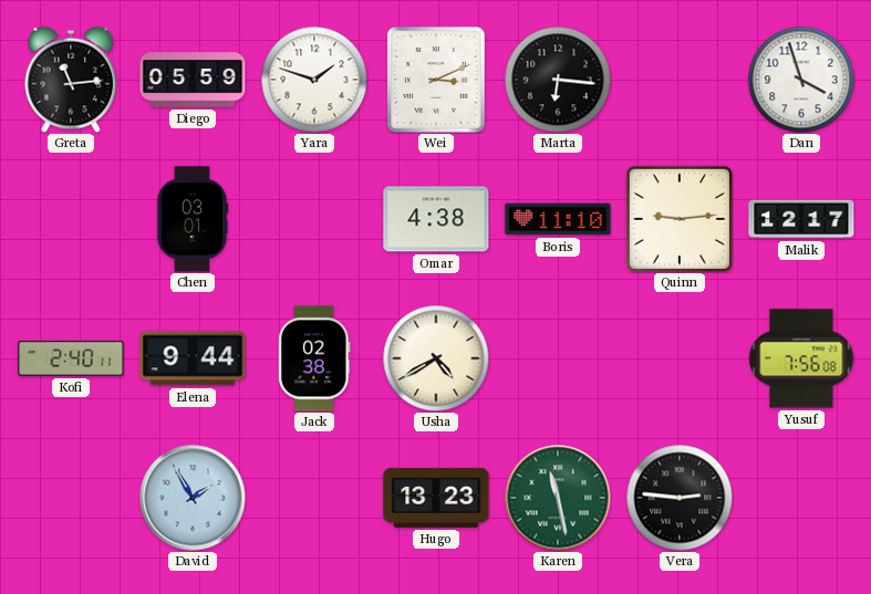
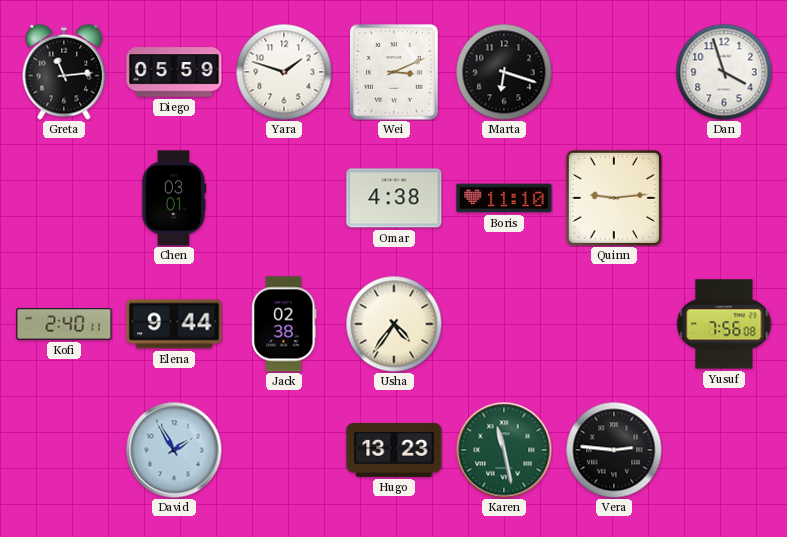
Marta: 6:16 -> 6:18
Malik: 12:17 -> none
Usha: 4:40 -> 4:36
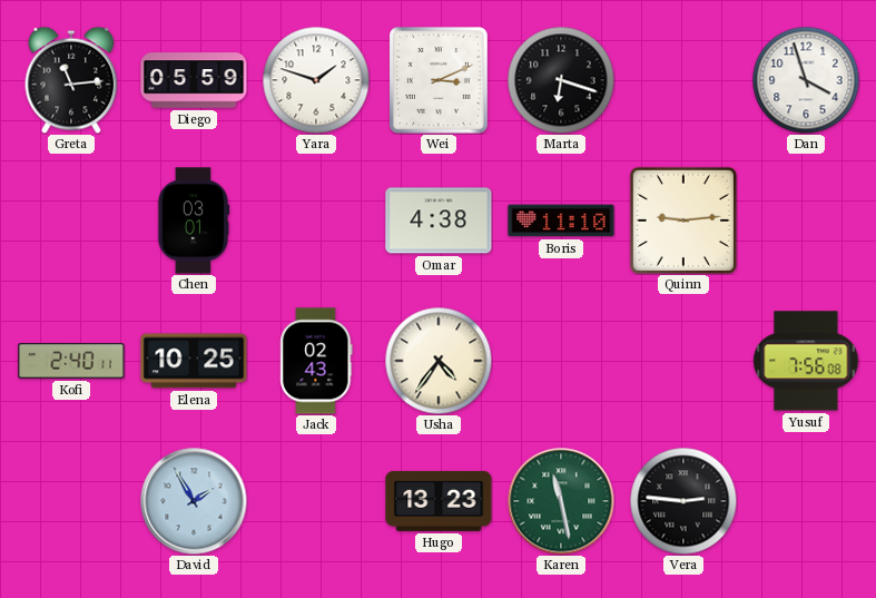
Elena: 9:44 -> 10:25
Jack: 02:38 -> 02:43
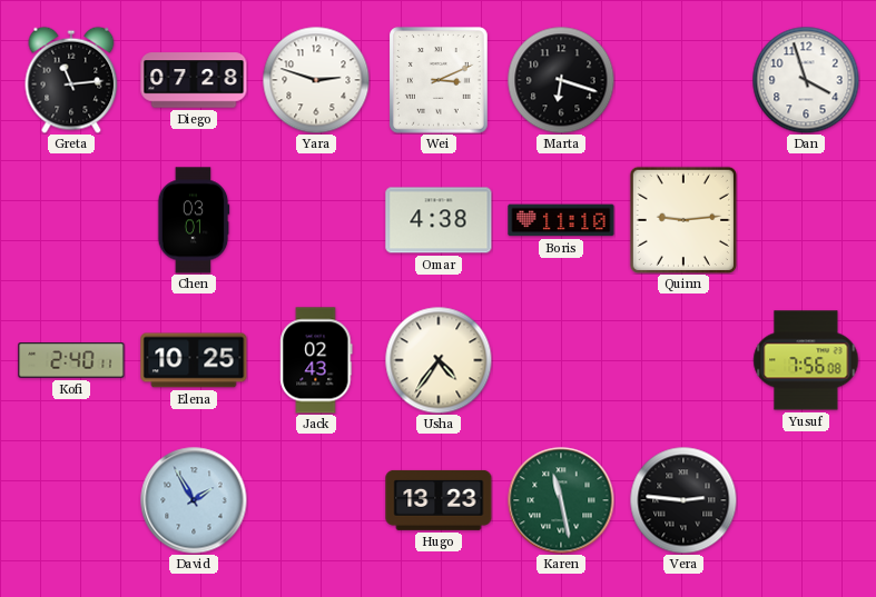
Diego: 05:59 -> 07:28
Yara: 1:48 -> 2:48
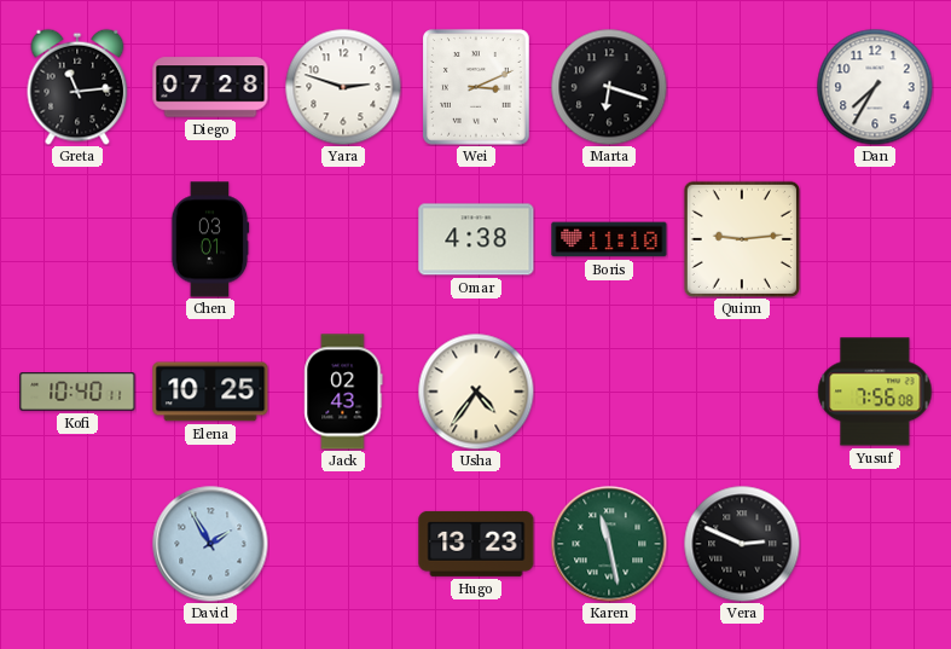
Dan: 3:57 -> 7:35
Kofi: 2:40 -> 10:40
Vera: 2:46 -> 2:49
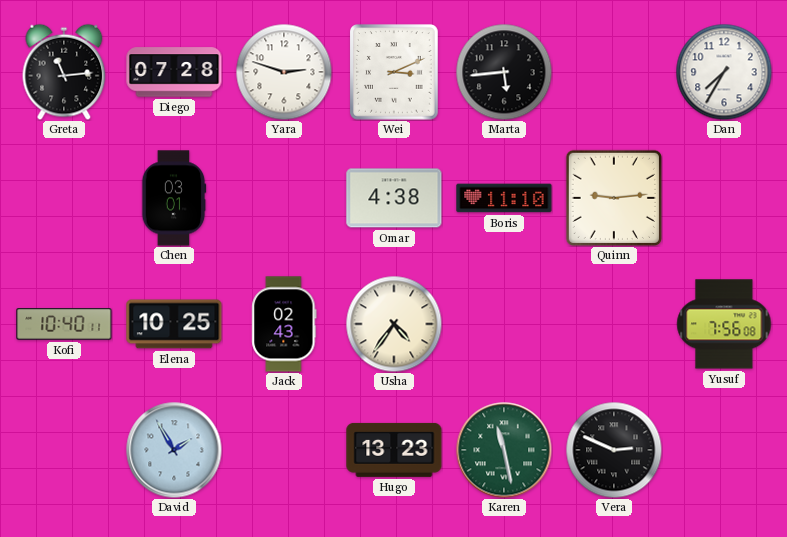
Marta: 6:18 -> 5:44
